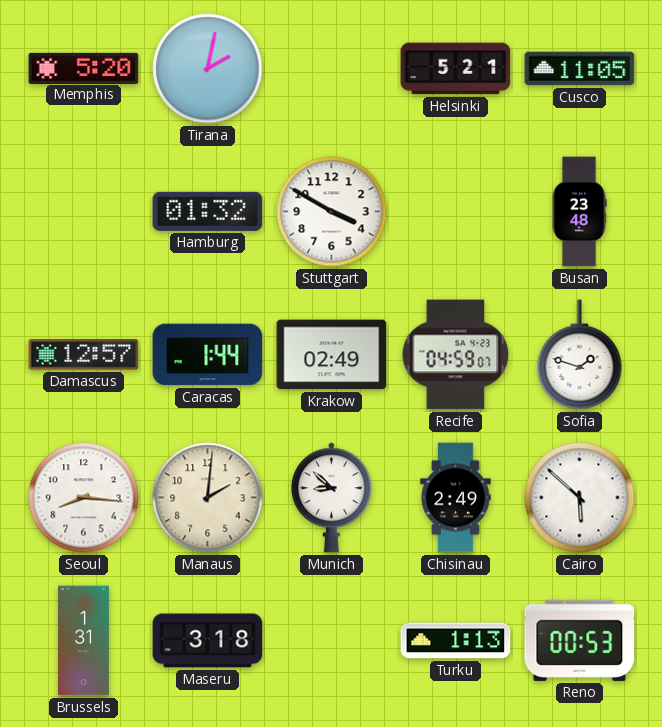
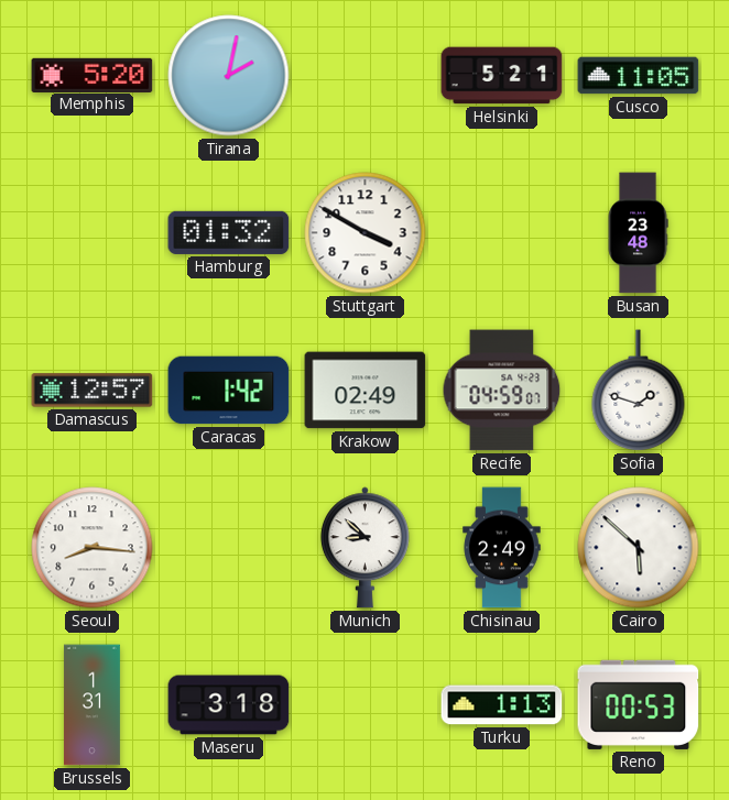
Caracas: 1:44 -> 1:42
Manaus: 2:01 -> none
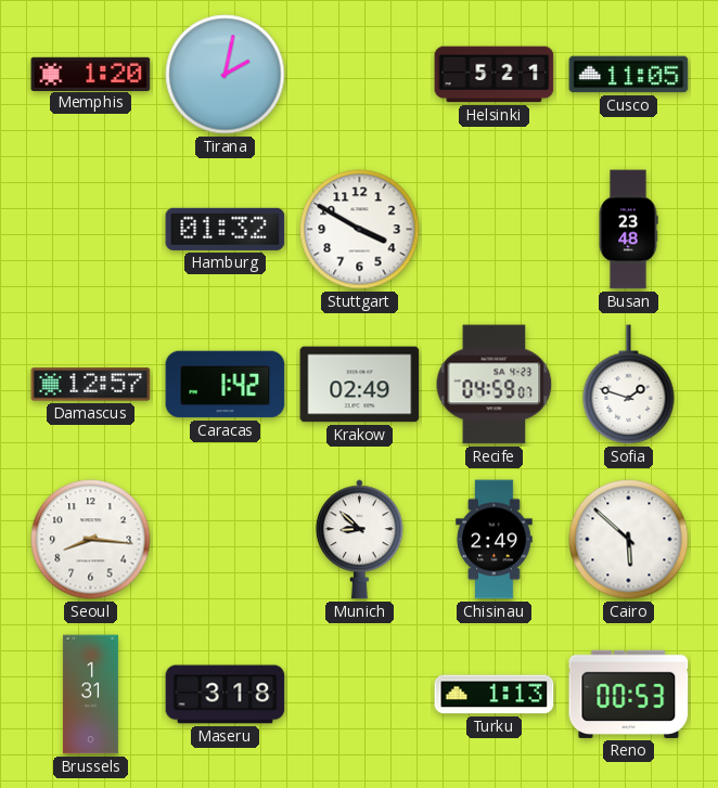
Memphis: 5:20 -> 1:20
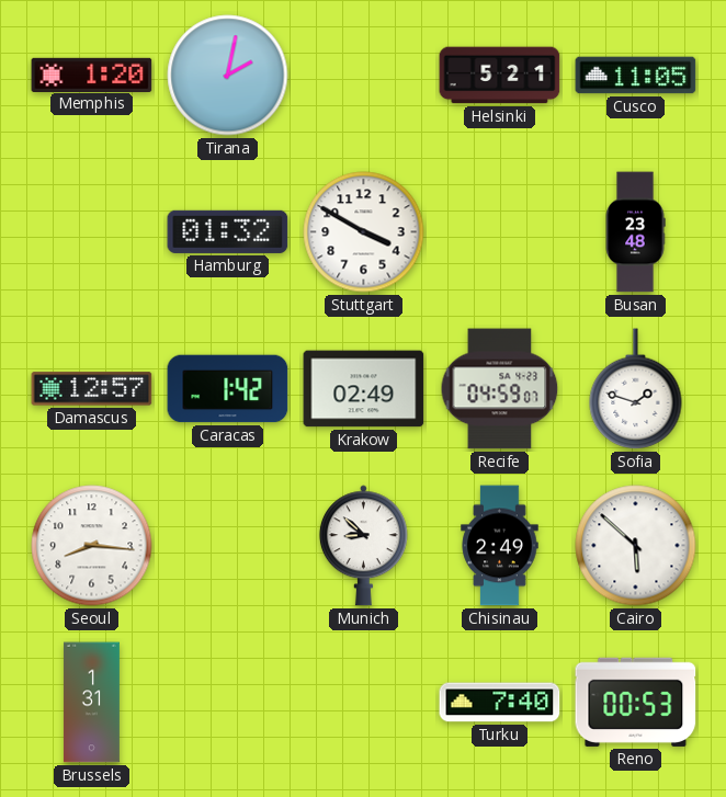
Maseru: 3:18 -> none
Turku: 1:13 -> 7:40
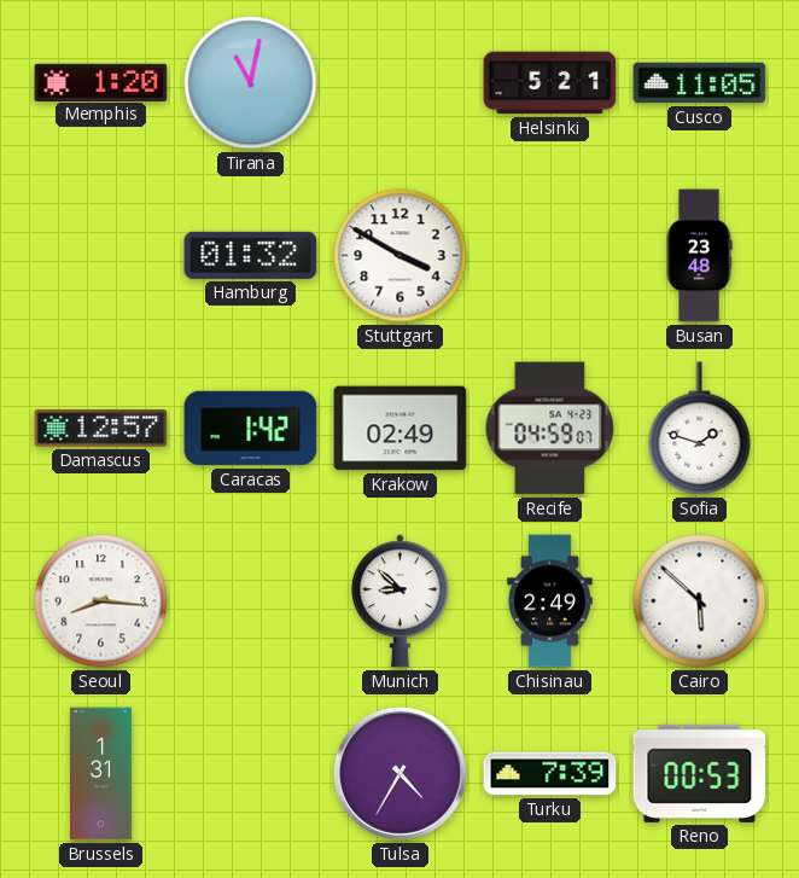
Tirana: 2:02 -> 11:02
Tulsa: none -> 4:35
Turku: 7:40 -> 7:39
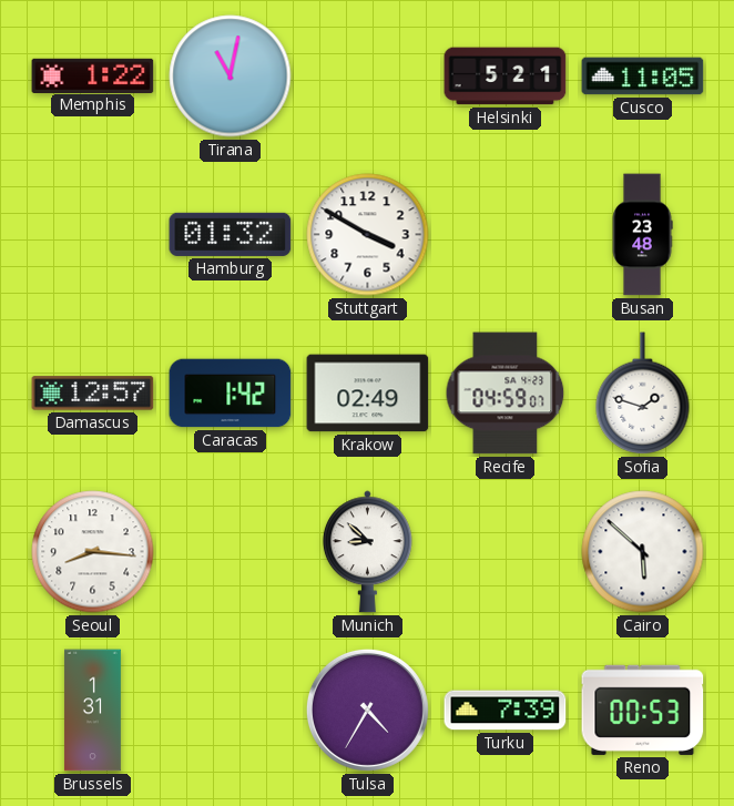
Memphis: 1:20 -> 1:22
Chisinau: 2:49 -> none
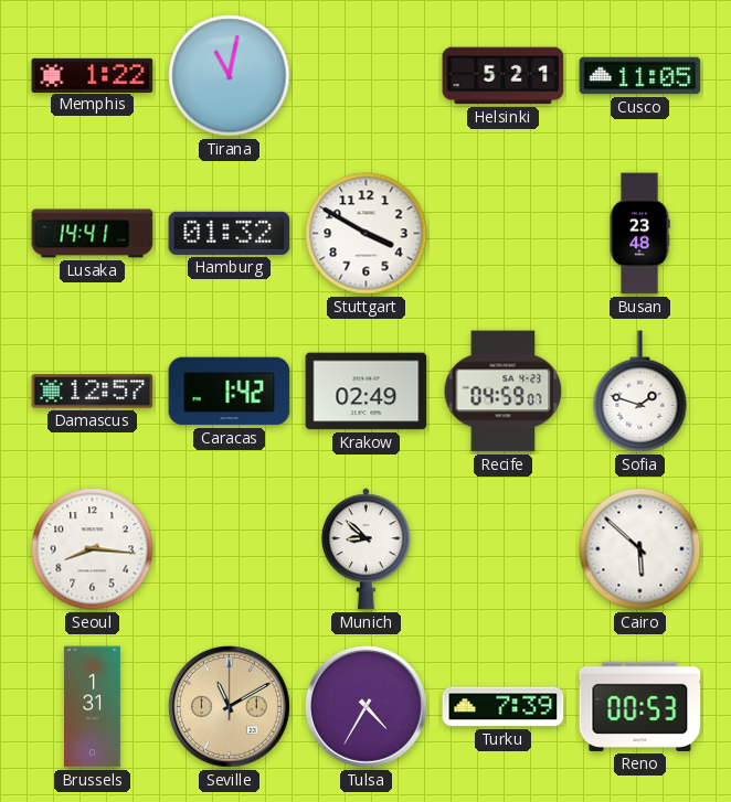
Lusaka: none -> 14:41
Seville: none -> 11:10
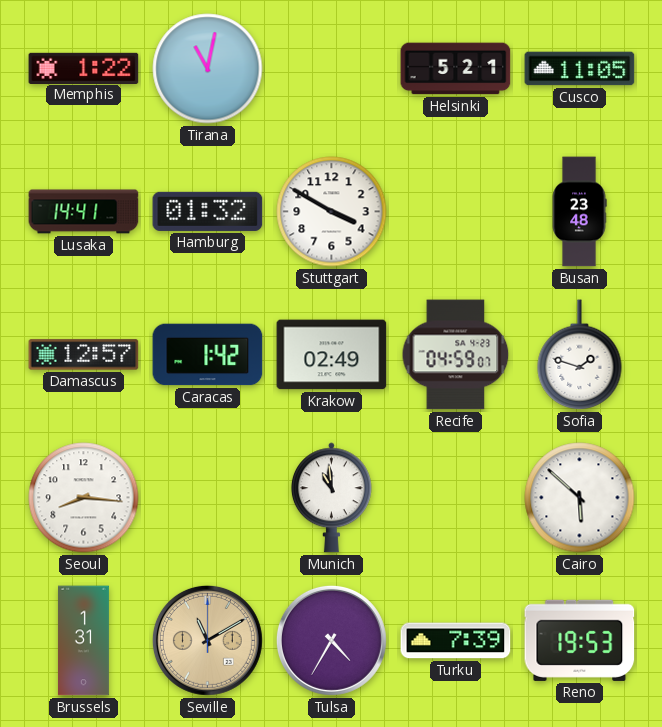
Munich: 8:52 -> 10:59
Reno: 00:53 -> 19:53
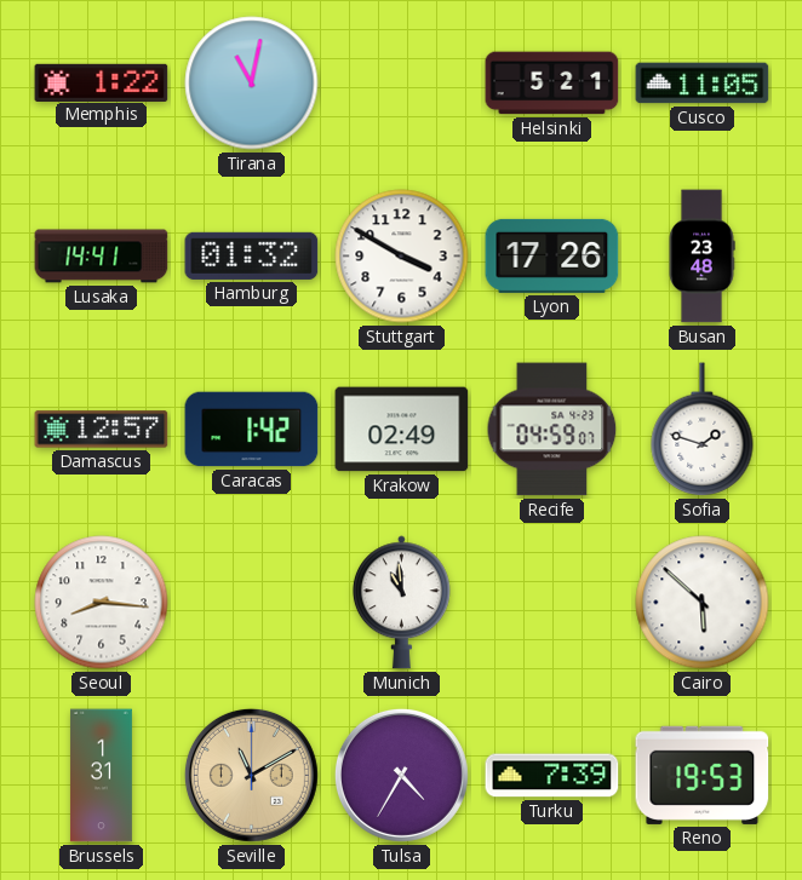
Lyon: none -> 17:26
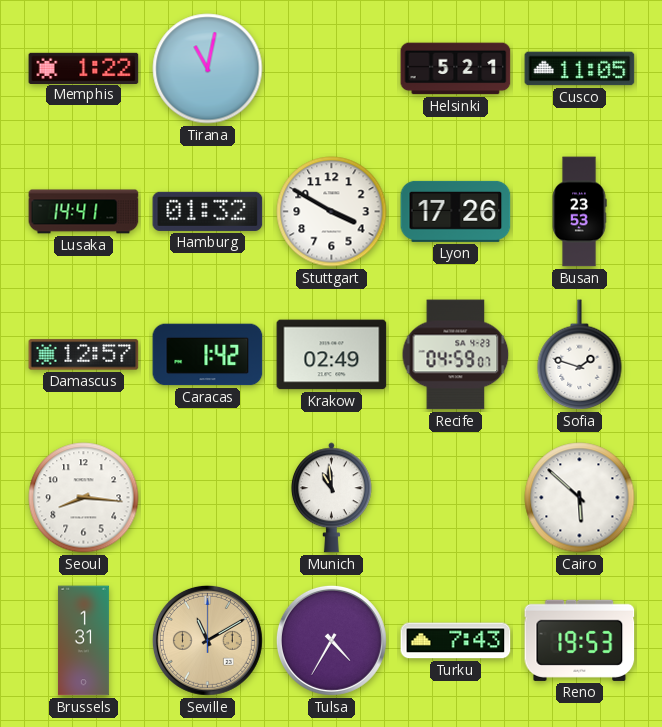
Busan: 23:48 -> 23:53
Turku: 7:39 -> 7:43
